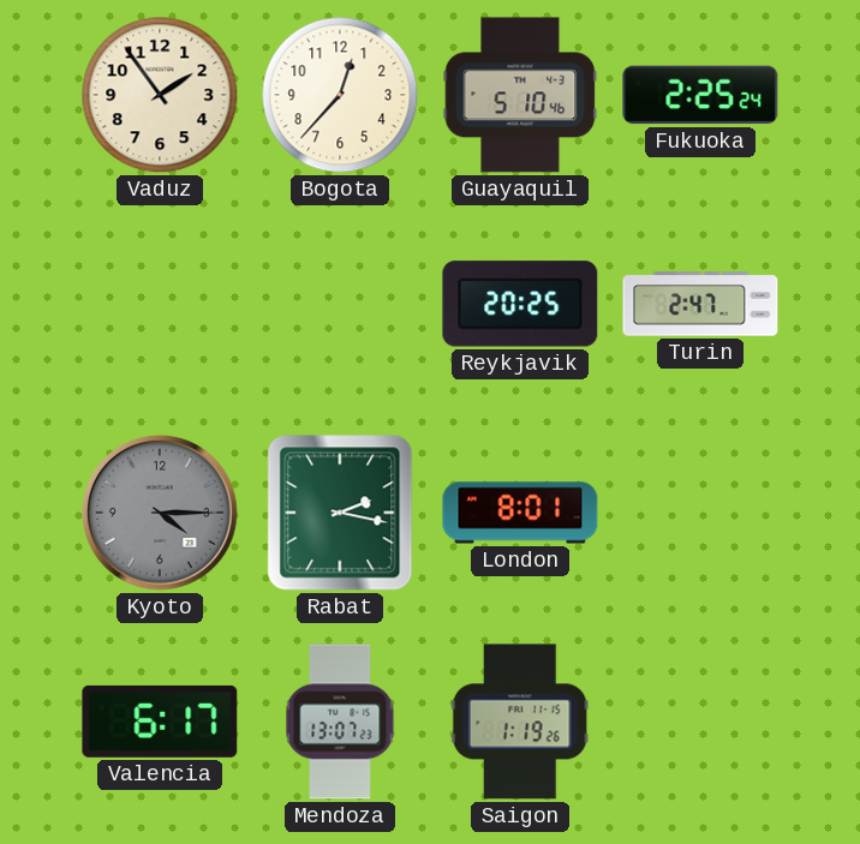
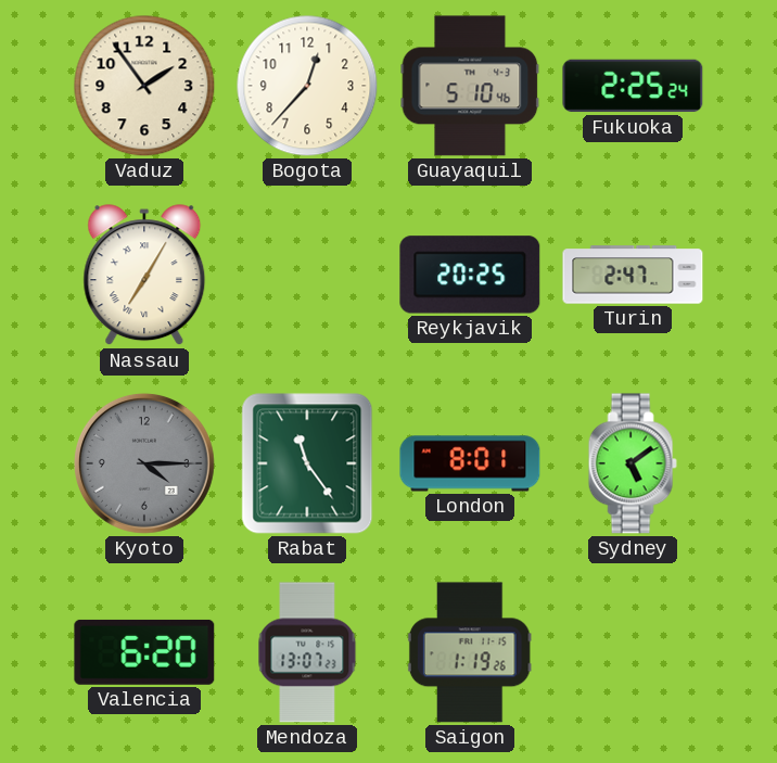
Nassau: none -> 7:05
Rabat: 2:17 -> 11:24
Sydney: none -> 5:09
Valencia: 6:17 -> 6:20
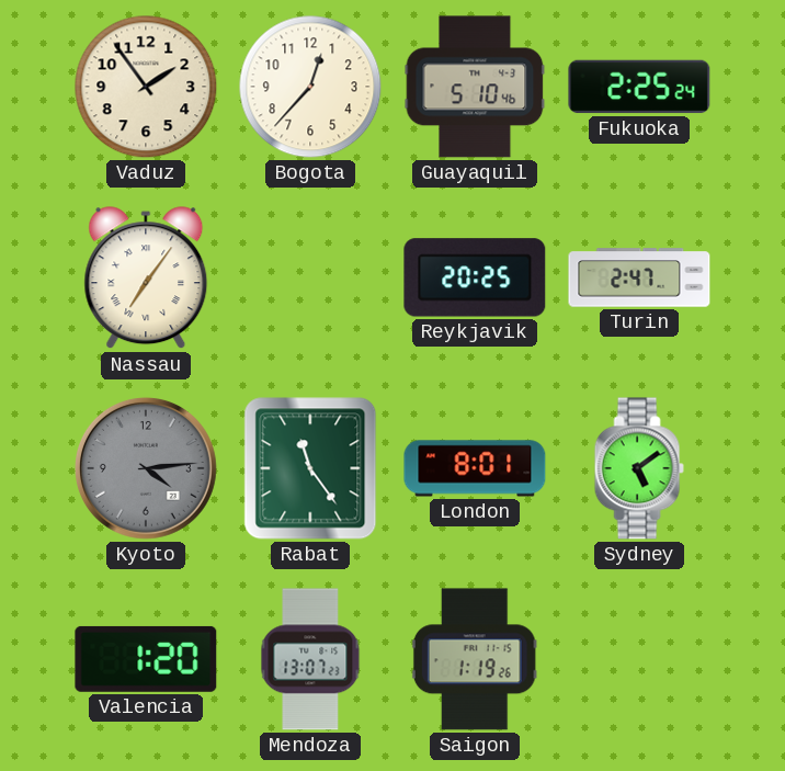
Nassau: 7:05 -> 7:06
Kyoto: 4:15 -> 4:14
Valencia: 6:20 -> 1:20
